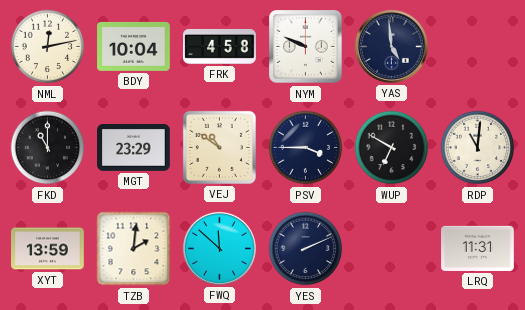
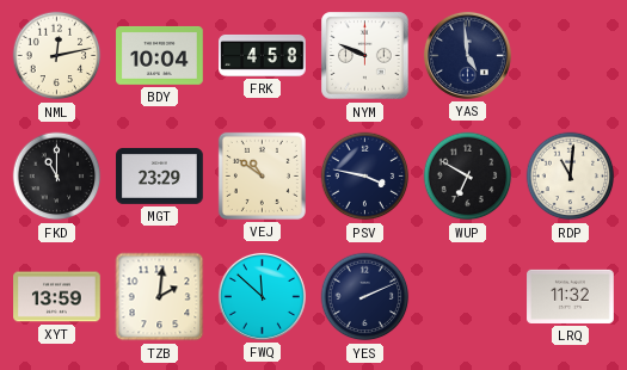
PSV: 3:45 -> 3:47
LRQ: 11:31 -> 11:32
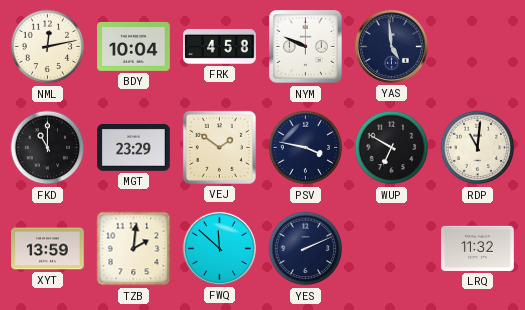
VEJ: 10:51 -> 1:51
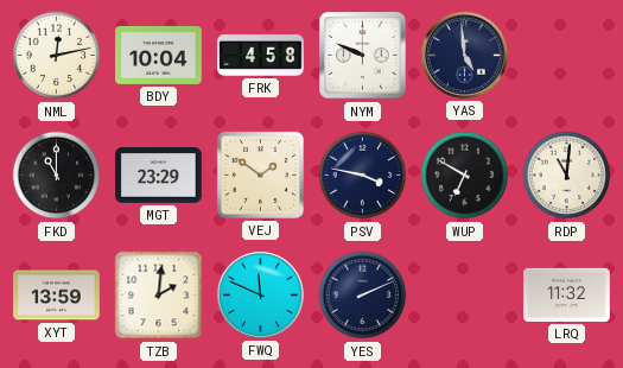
FWQ: 11:52 -> 11:49
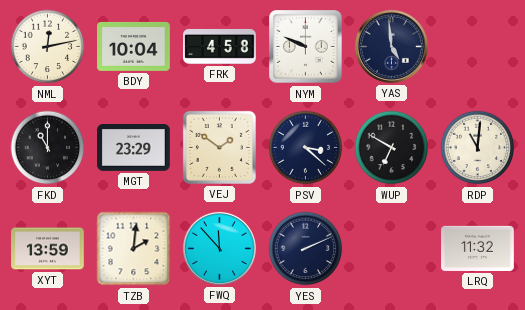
PSV: 3:47 -> 3:22
FWQ: 11:49 -> 11:53
